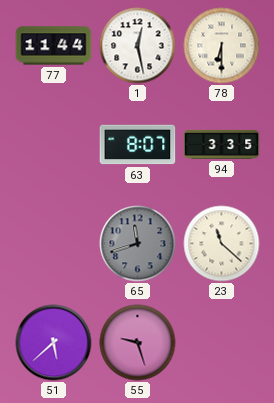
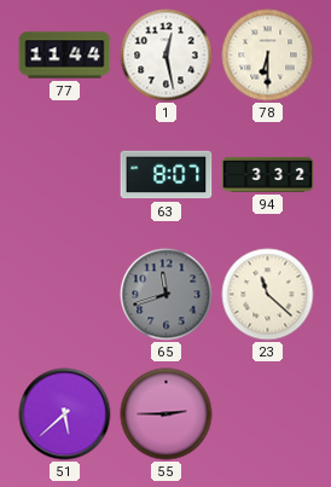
94: 3:35 -> 3:32
55: 9:27 -> 2:45
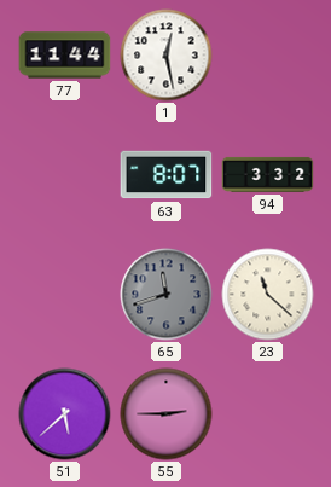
78: 6:30 -> none
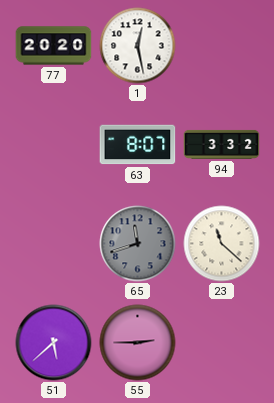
77: 11:44 -> 20:20
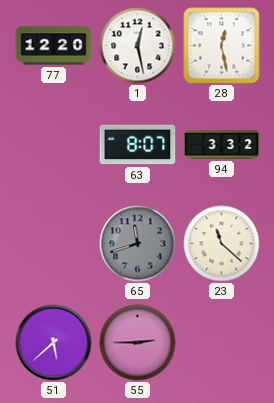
77: 20:20 -> 12:20
28: none -> 12:28
